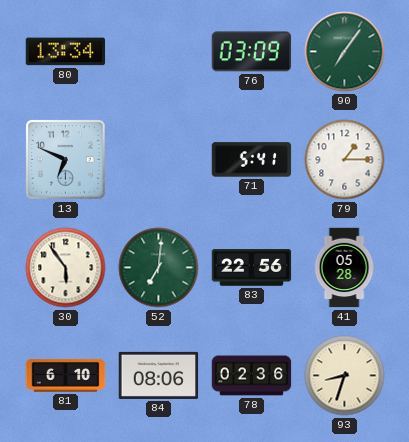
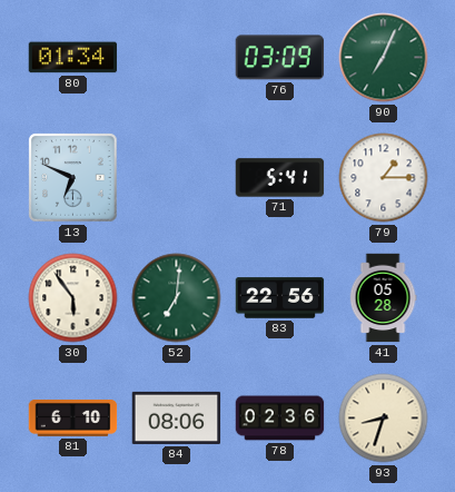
80: 13:34 -> 01:34
90: 7:06 -> 7:04
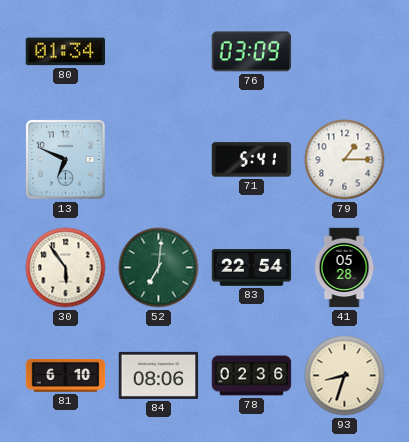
90: 7:04 -> none
83: 22:56 -> 22:54
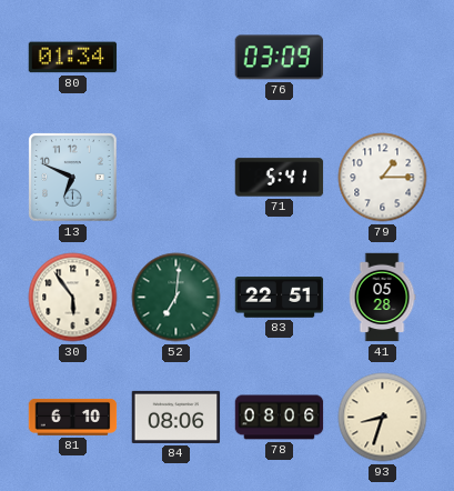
83: 22:54 -> 22:51
78: 02:36 -> 08:06
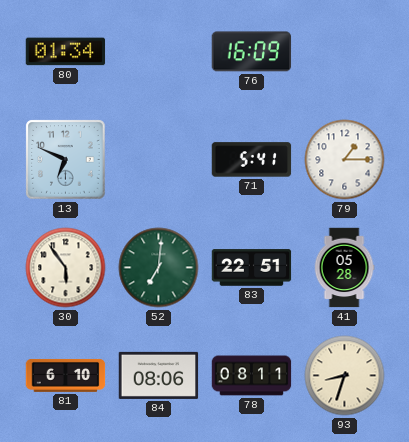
76: 03:09 -> 16:09
78: 08:06 -> 08:11
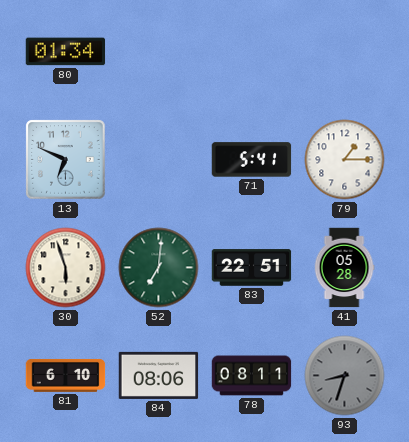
76: 16:09 -> none
30: 5:54 -> 5:57
93 dial: cream -> grey
